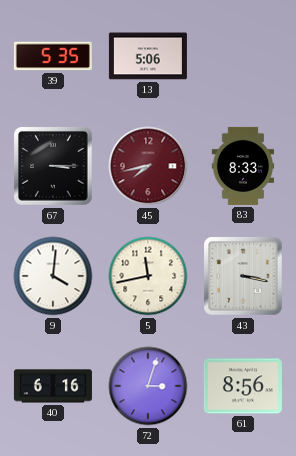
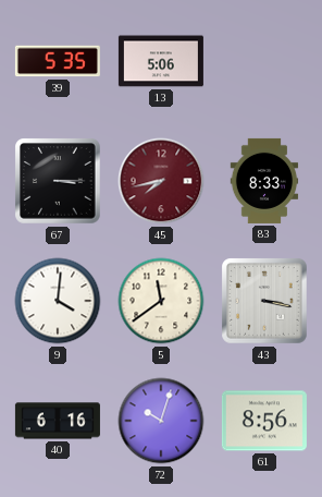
5: 11:43 -> 11:39
72: 3:03 -> 10:03
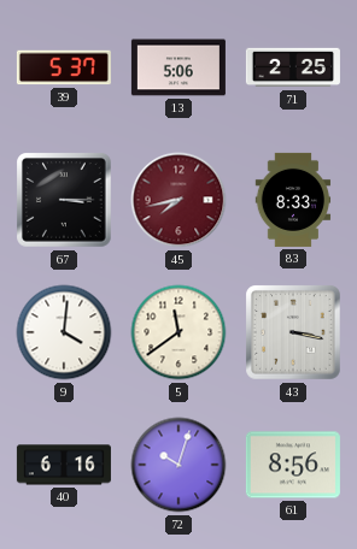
39: 5:35 -> 5:37
71: none -> 2:25
